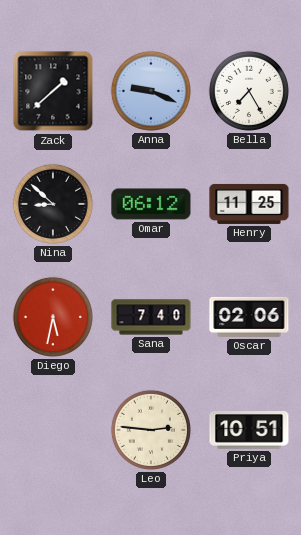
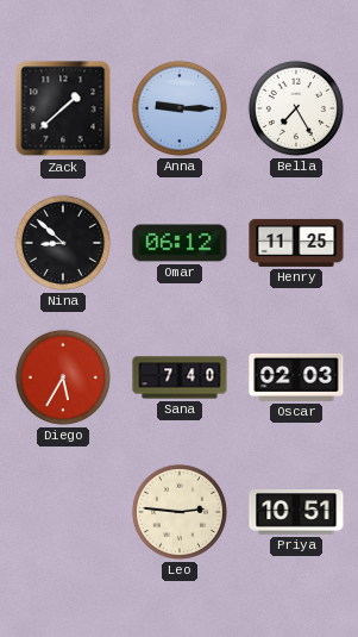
Anna: 9:19 -> 9:15
Diego: 5:32 -> 5:35
Oscar: 02:06 -> 02:03
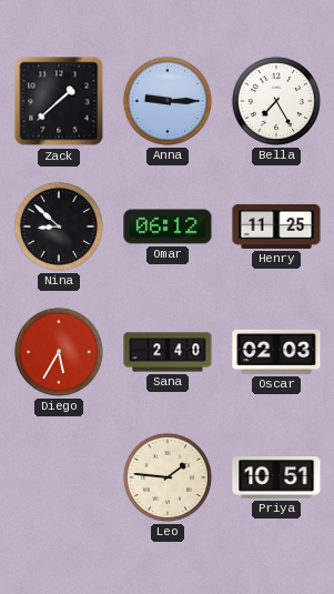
Sana: 7:40 -> 2:40
Leo: 2:46 -> 1:46
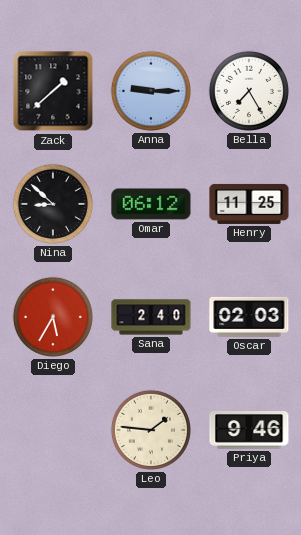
Priya: 10:51 -> 9:46
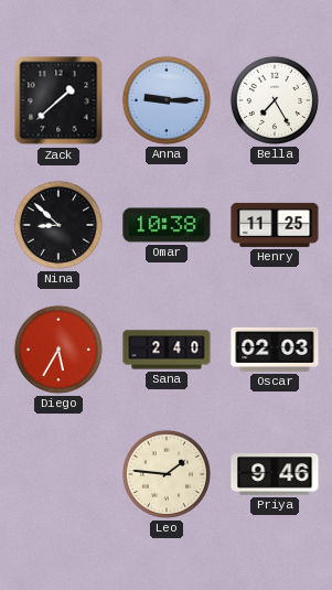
Omar: 06:12 -> 10:38
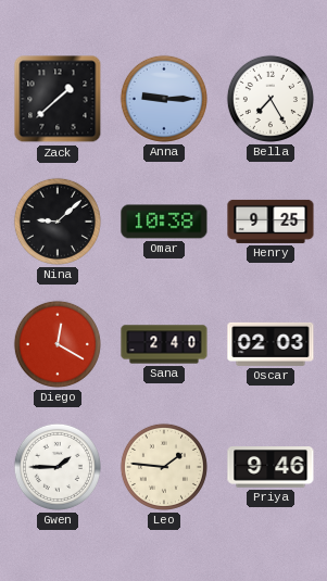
Nina: 8:52 -> 9:08
Henry: 11:25 -> 9:25
Diego: 5:35 -> 12:20
Gwen: none -> 1:45
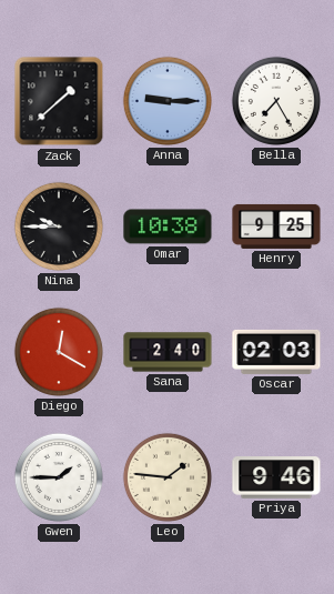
Nina: 9:08 -> 9:45
